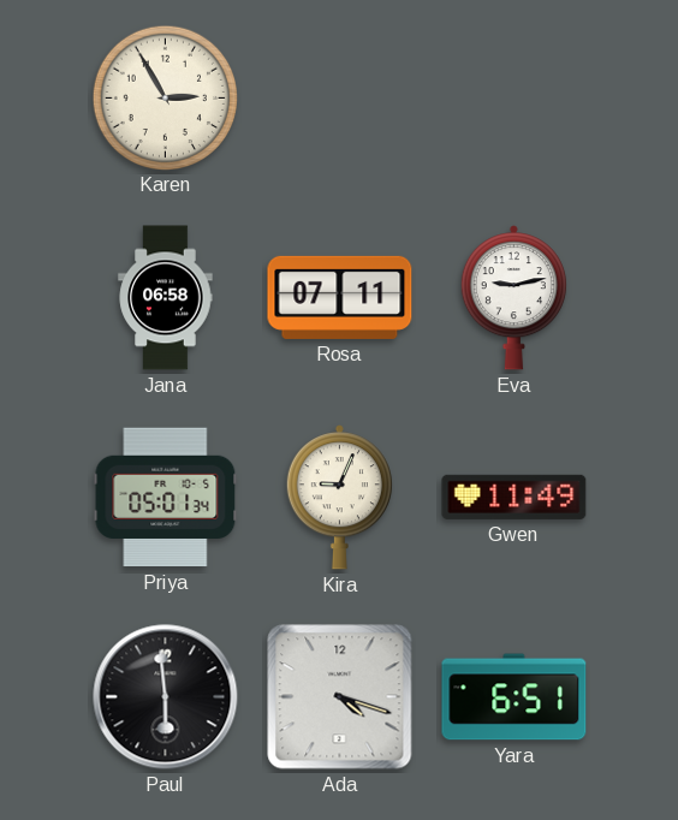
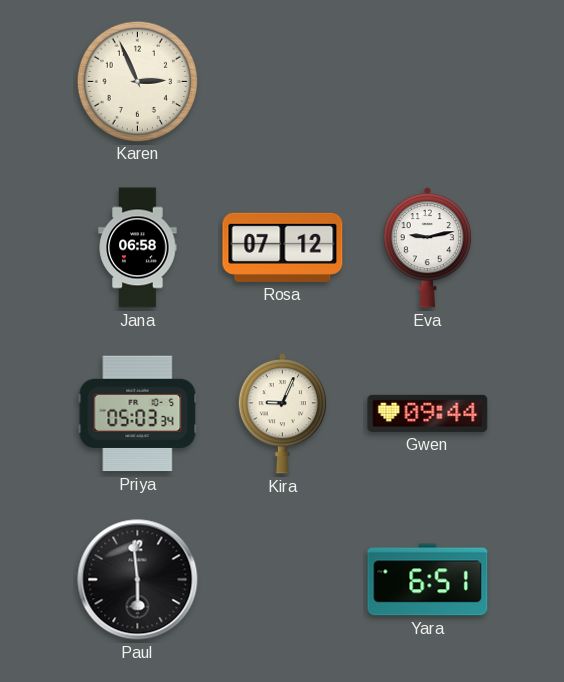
Karen: 2:55 -> 2:56
Rosa: 07:11 -> 07:12
Priya: 05:01 -> 05:03
Gwen: 11:49 -> 09:44
Ada: 4:18 -> none
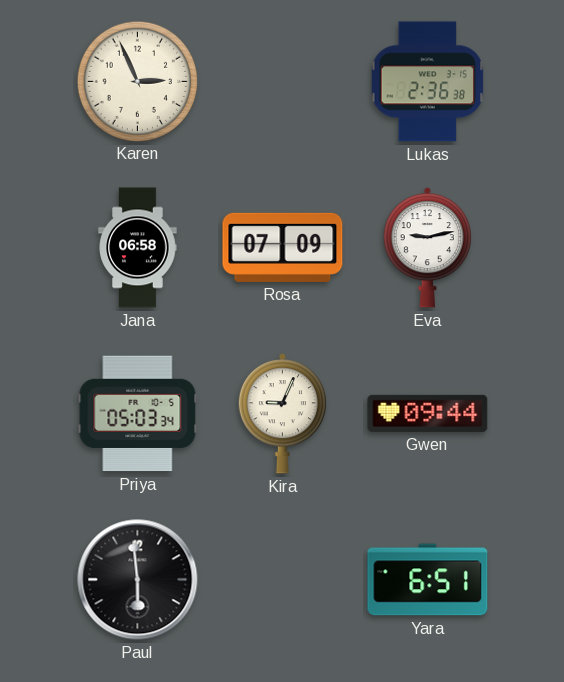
Lukas: none -> 2:36
Rosa: 07:12 -> 07:09
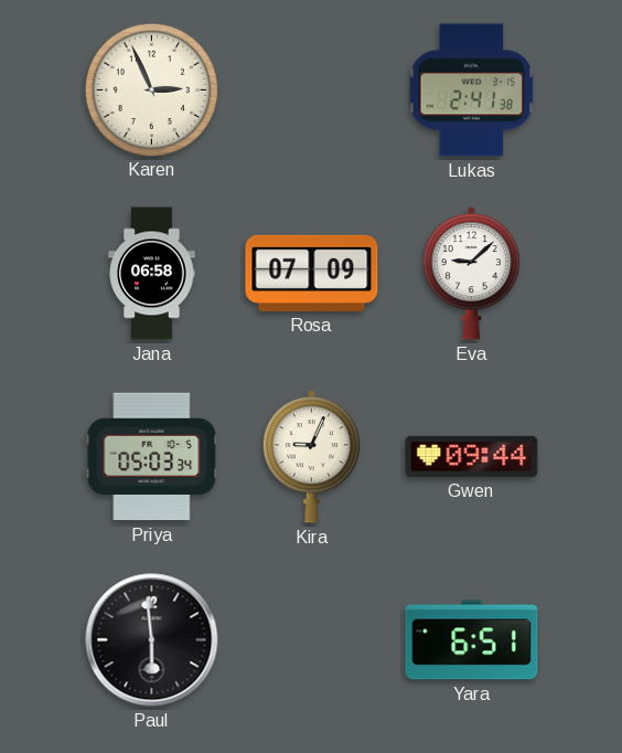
Lukas: 2:36 -> 2:41
Eva: 9:13 -> 9:08
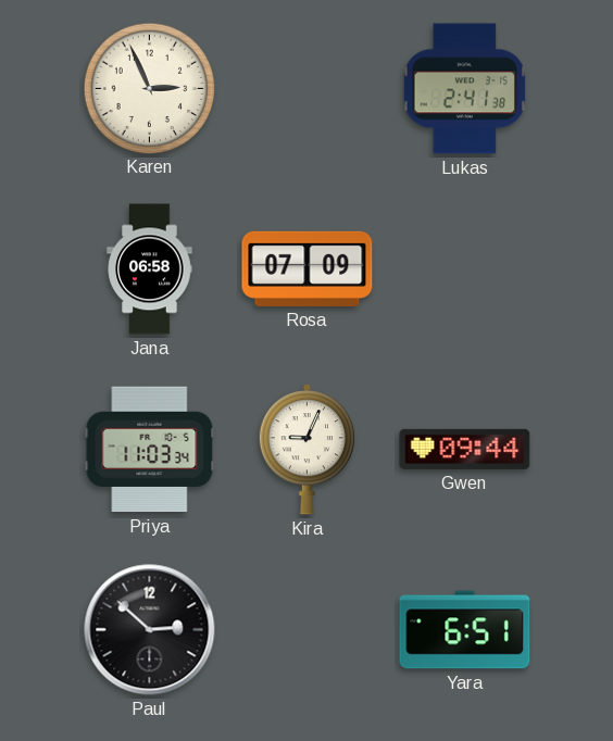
Eva: 9:08 -> none
Priya: 05:03 -> 11:03
Paul: 5:59 -> 2:52
